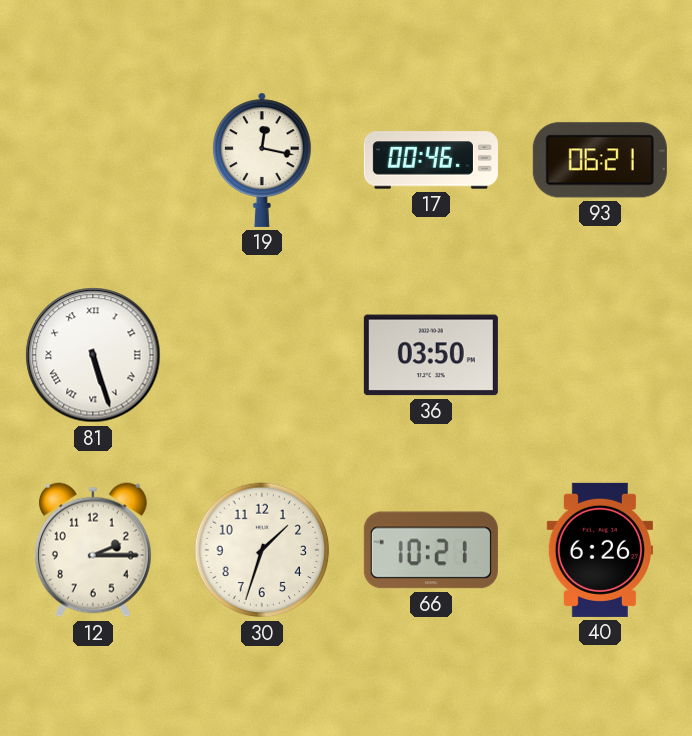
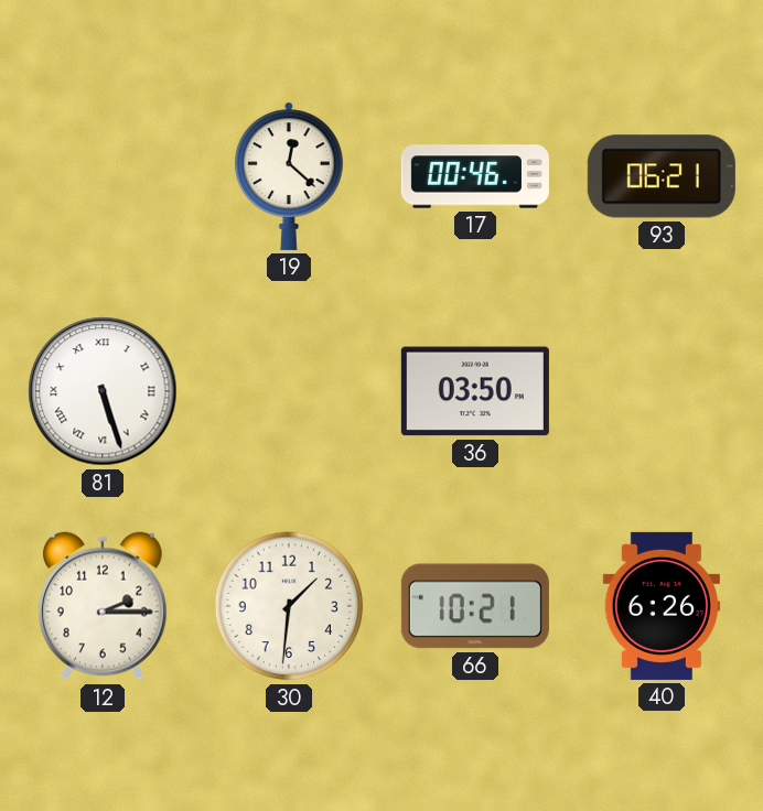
19: 12:17 -> 12:22
30: 1:33 -> 1:31
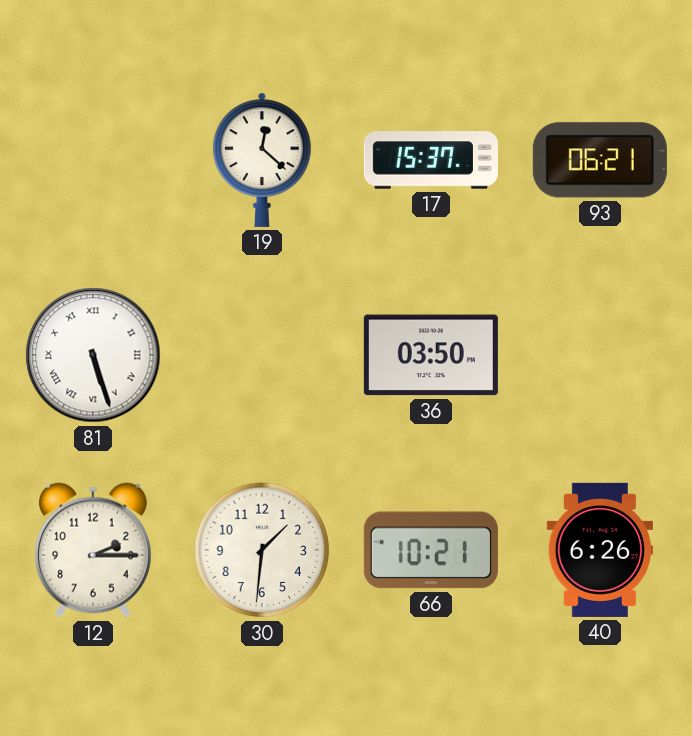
17: 00:46 -> 15:37
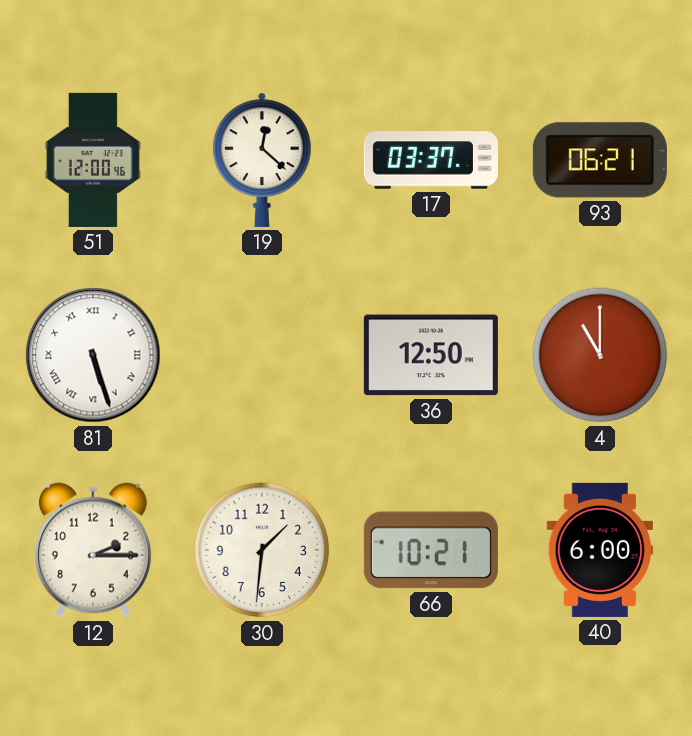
51: none -> 12:00
17: 15:37 -> 03:37
36: 03:50 -> 12:50
4: none -> 11:00
40: 6:26 -> 6:00
